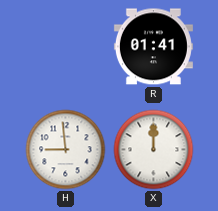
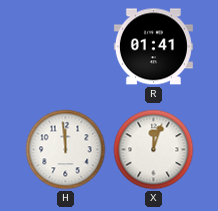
H: 8:59 -> 11:59
X: 12:00 -> 12:03
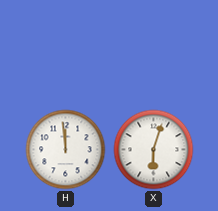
R: 01:41 -> none
X: 12:03 -> 6:03
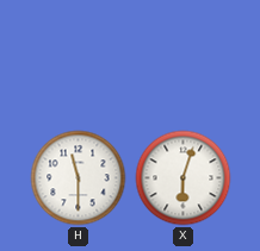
H: 11:59 -> 11:30
